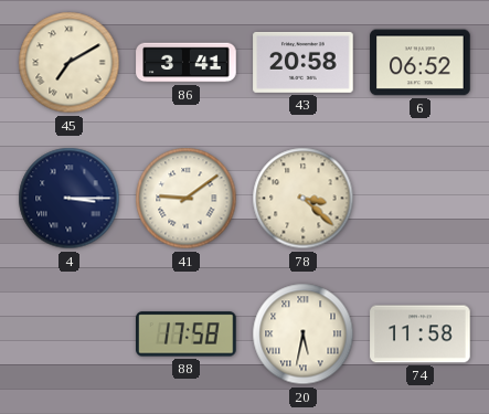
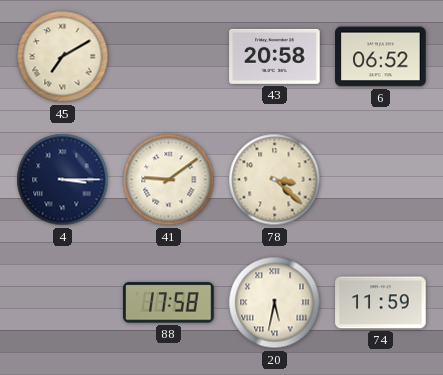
86: 3:41 -> none
74: 11:58 -> 11:59
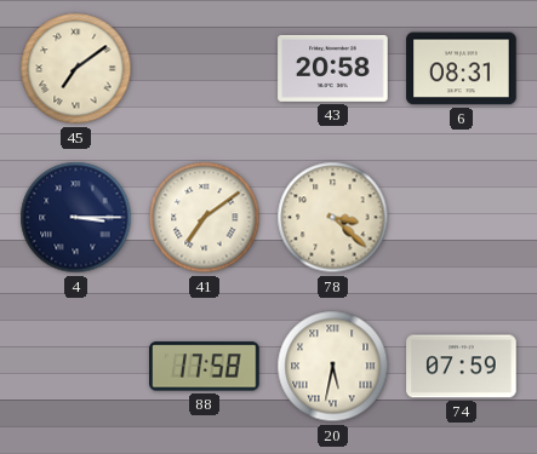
45: 7:10 -> 7:09
6: 06:52 -> 08:31
41: 9:09 -> 7:09
74: 11:59 -> 07:59
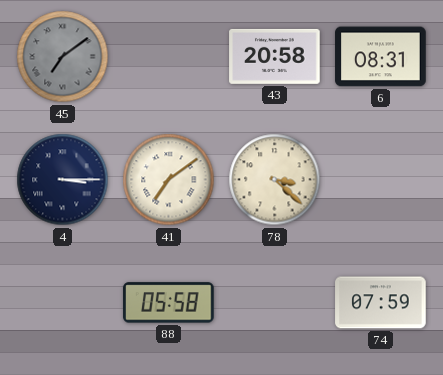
45 dial: cream -> grey
88: 17:58 -> 05:58
20: 5:32 -> none
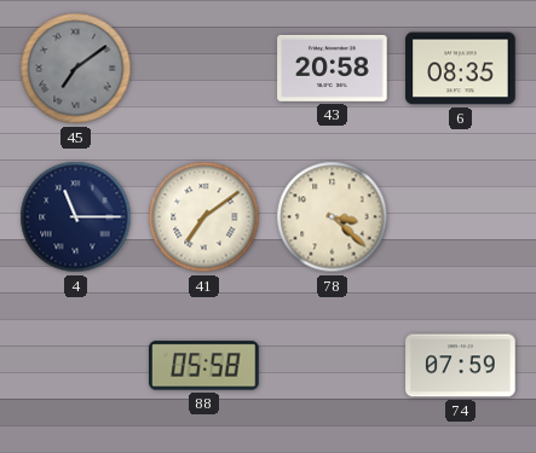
6: 08:31 -> 08:35
4: 3:15 -> 11:15
